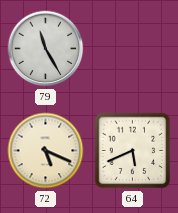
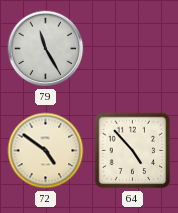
72: 5:19 -> 4:51
64: 5:41 -> 4:53
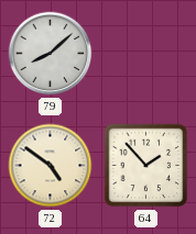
79: 11:25 -> 8:08
64: 4:53 -> 1:53
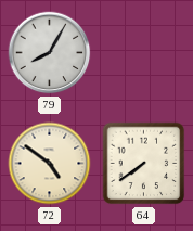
79: 8:08 -> 8:05
64: 1:53 -> 7:39
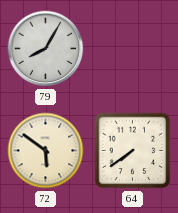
72: 4:51 -> 5:51
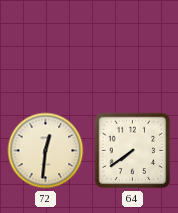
79: 8:05 -> none
72: 5:51 -> 12:31
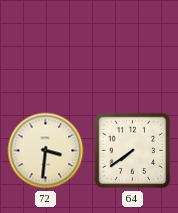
72: 12:31 -> 3:31
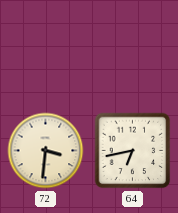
64: 7:39 -> 6:43
